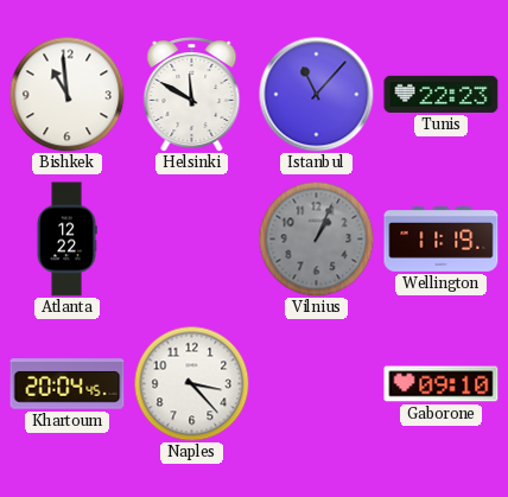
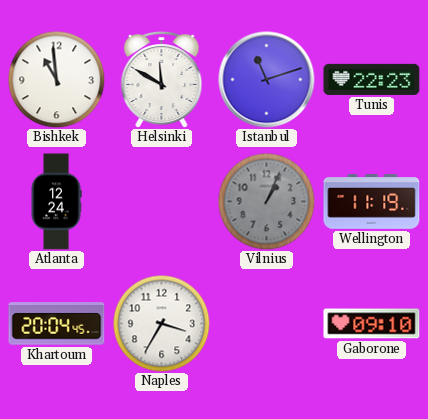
Istanbul: 11:07 -> 11:12
Atlanta: 12:22 -> 12:24
Naples: 3:23 -> 3:35
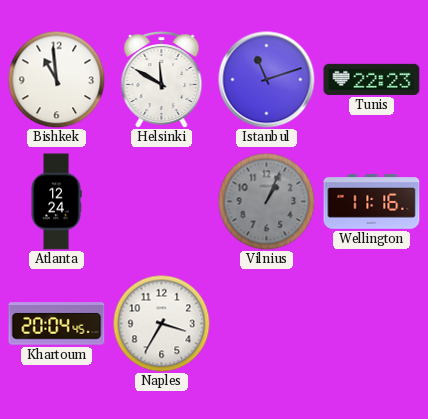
Wellington: 11:19 -> 11:16
Gaborone: 09:10 -> none
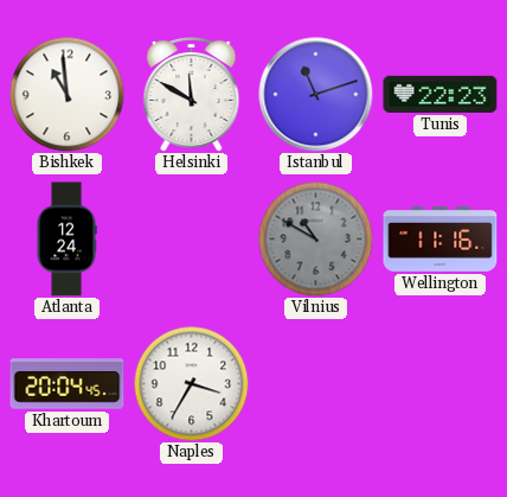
Vilnius: 1:04 -> 10:50
